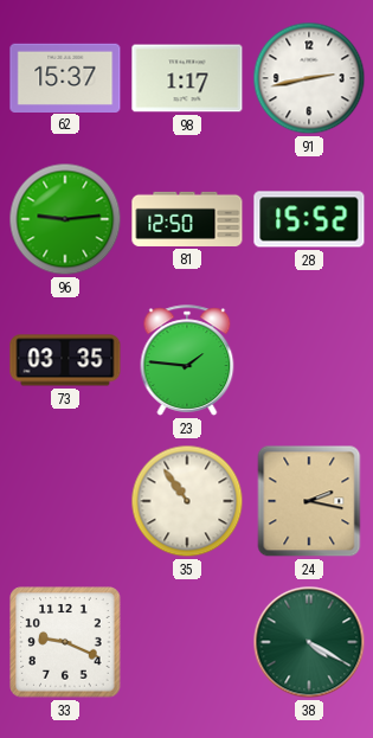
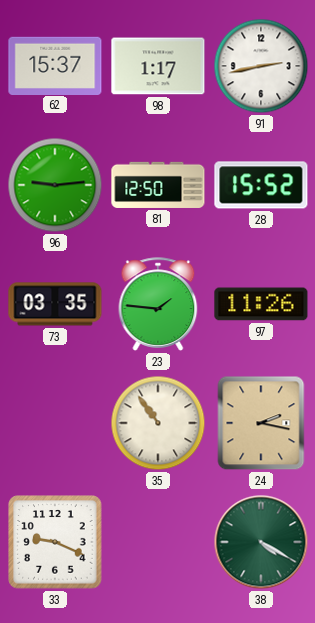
97: none -> 11:26
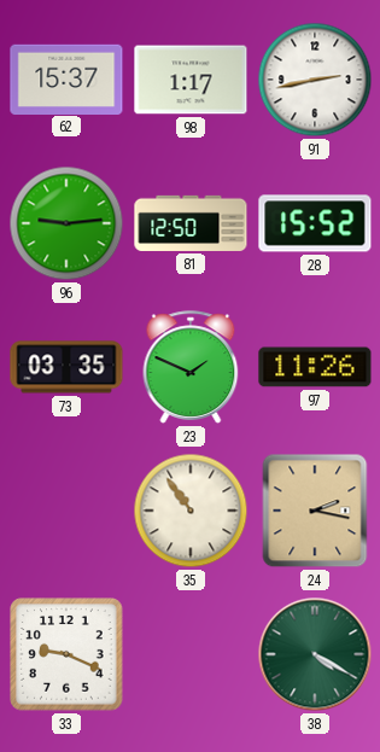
23: 1:46 -> 1:49
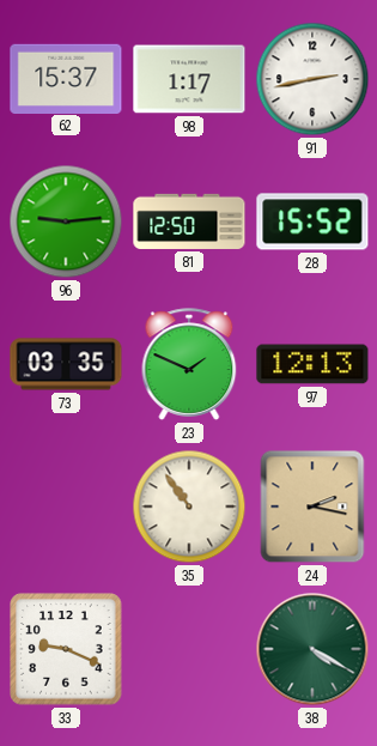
97: 11:26 -> 12:13
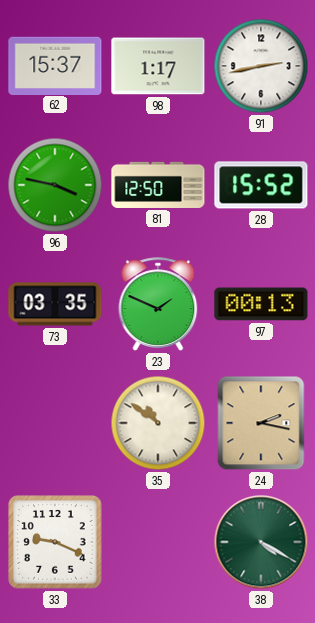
96: 9:14 -> 3:47
97: 12:13 -> 00:13
35: 10:54 -> 10:51
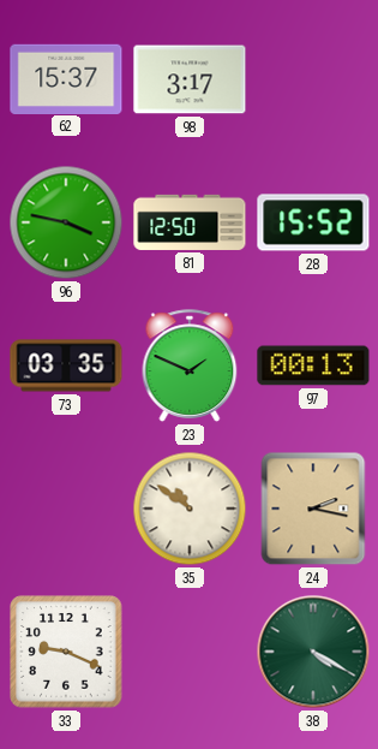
98: 1:17 -> 3:17
91: 2:43 -> none
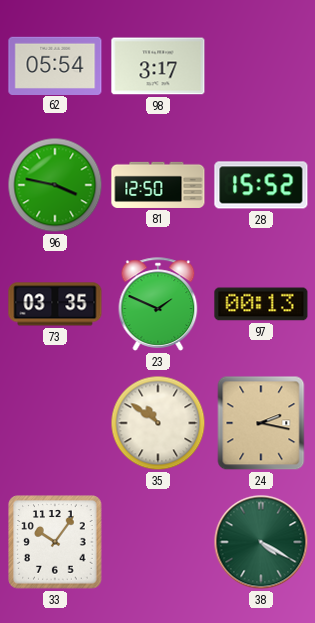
62: 15:37 -> 05:54
33: 9:19 -> 10:06
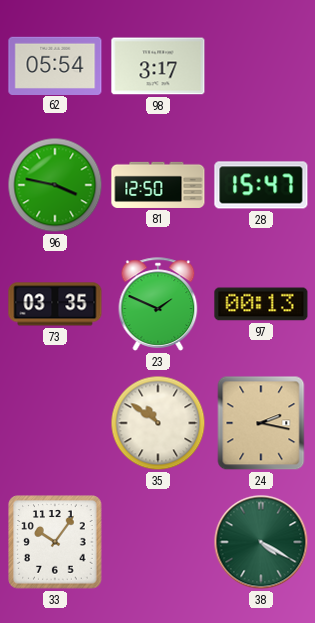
28: 15:52 -> 15:47
